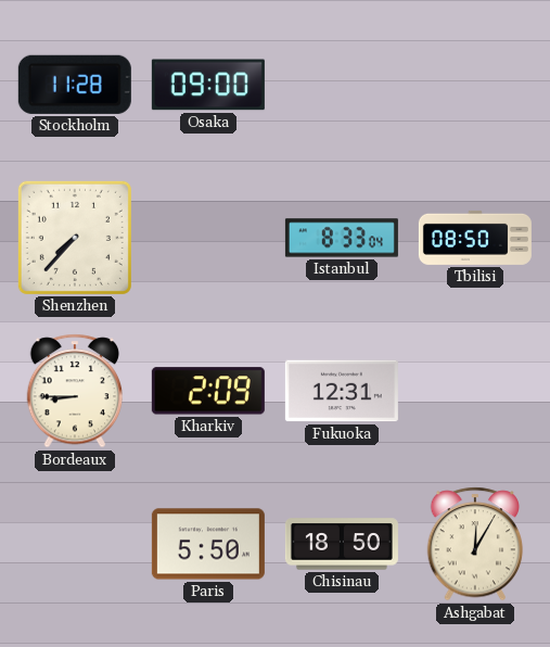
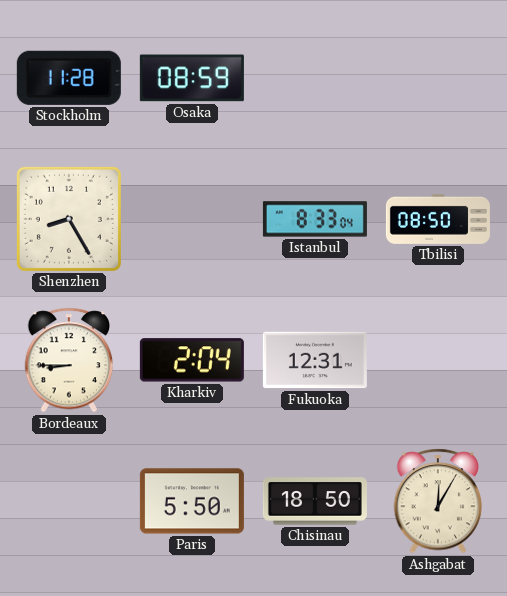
Osaka: 09:00 -> 08:59
Shenzhen: 7:37 -> 8:25
Kharkiv: 2:09 -> 2:04
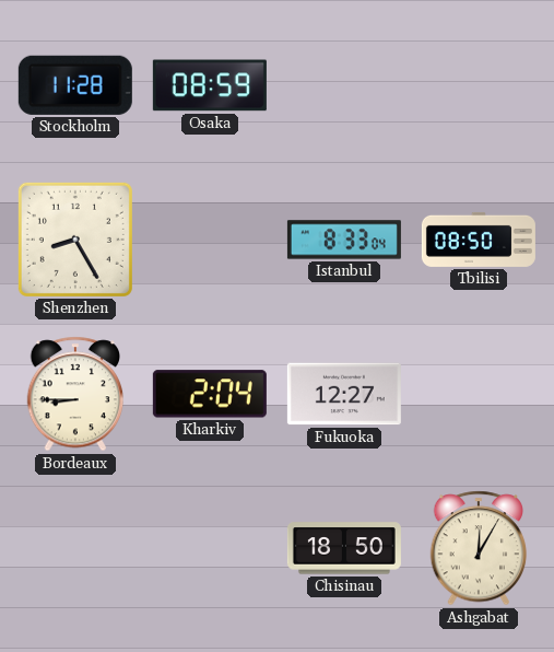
Fukuoka: 12:31 -> 12:27
Paris: 5:50 -> none
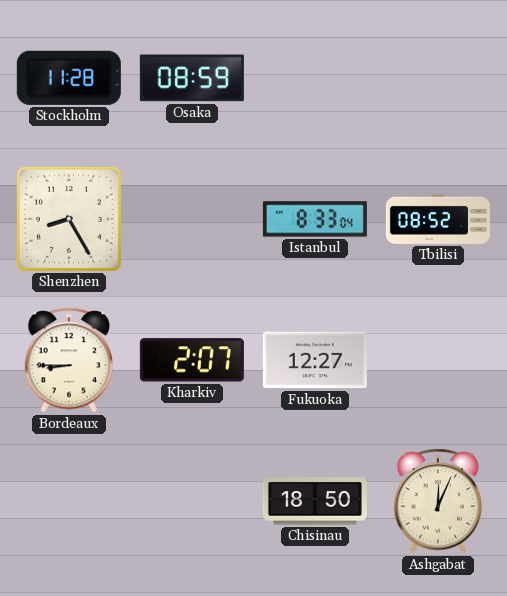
Tbilisi: 08:50 -> 08:52
Kharkiv: 2:04 -> 2:07
Ashgabat: 12:05 -> 12:04
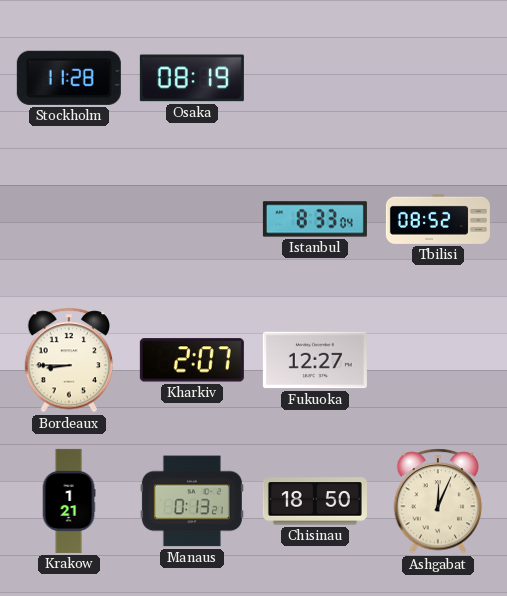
Osaka: 08:59 -> 08:19
Shenzhen: 8:25 -> none
Krakow: none -> 1:21
Manaus: none -> 0:13
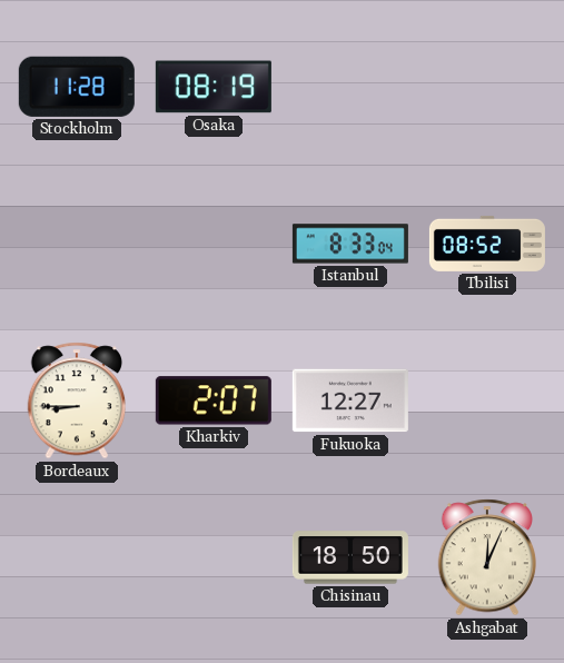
Krakow: 1:21 -> none
Manaus: 0:13 -> none
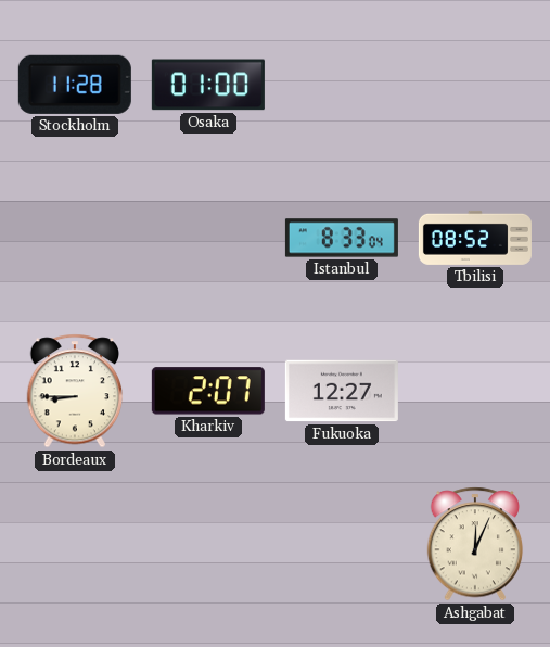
Osaka: 08:19 -> 01:00
Chisinau: 18:50 -> none
